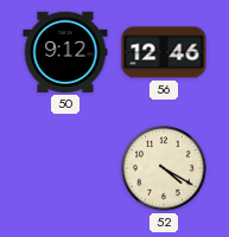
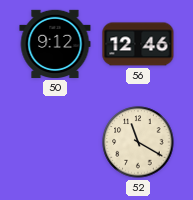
52: 4:20 -> 11:20
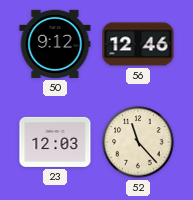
23: none -> 12:03
52: 11:20 -> 11:23
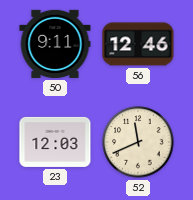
50: 9:12 -> 9:11
52: 11:23 -> 11:41
